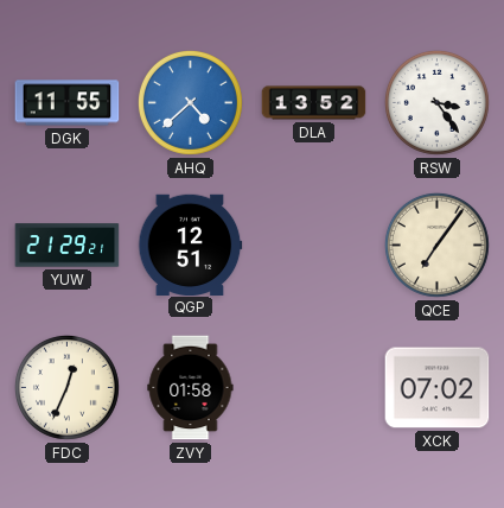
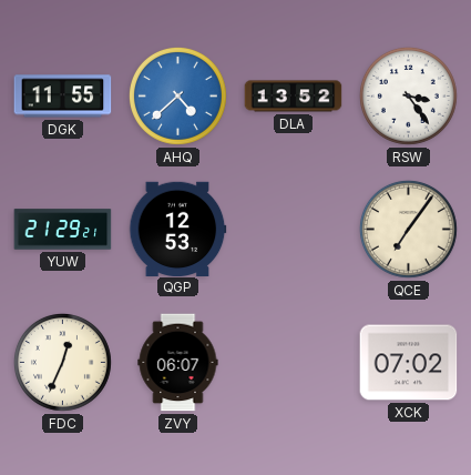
QGP: 12:51 -> 12:53
ZVY: 01:58 -> 06:07
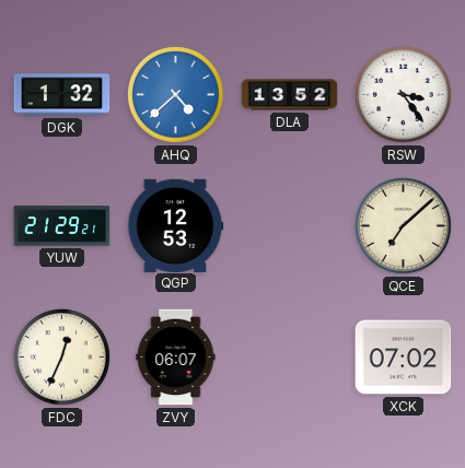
DGK: 11:55 -> 1:32
QCE: 7:06 -> 7:08
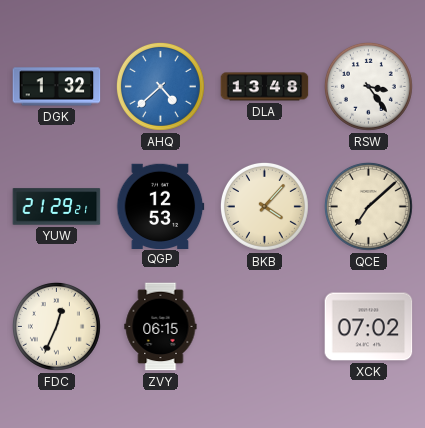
DLA: 13:52 -> 13:48
BKB: none -> 4:07
ZVY: 06:07 -> 06:15
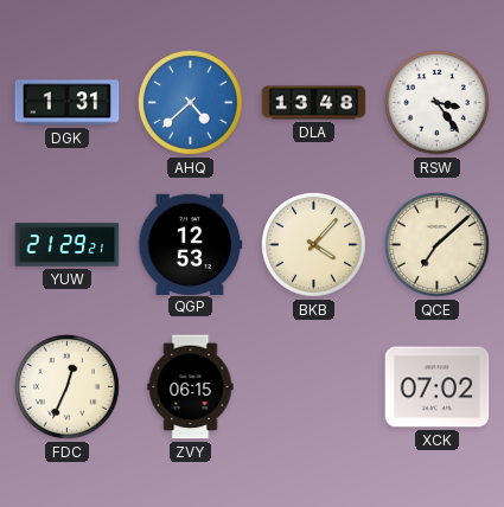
DGK: 1:32 -> 1:31
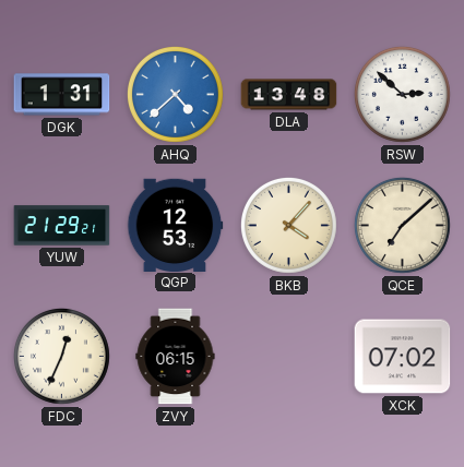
RSW: 3:24 -> 2:52
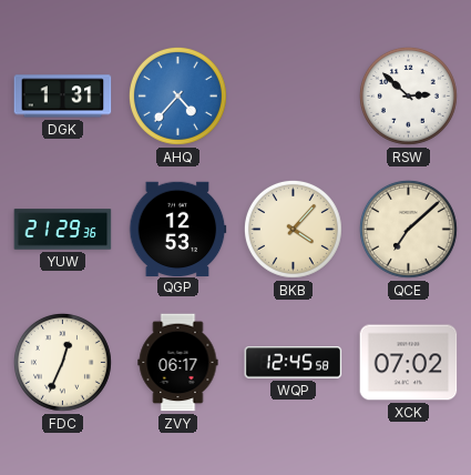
AHQ: 4:38 -> 4:37
DLA: 13:48 -> none
YUW: 21:29:21 -> 21:29:36
ZVY: 06:15 -> 06:17
WQP: none -> 12:45
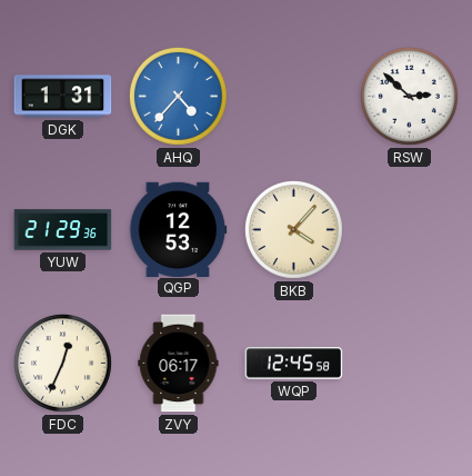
QCE: 7:08 -> none
XCK: 07:02 -> none
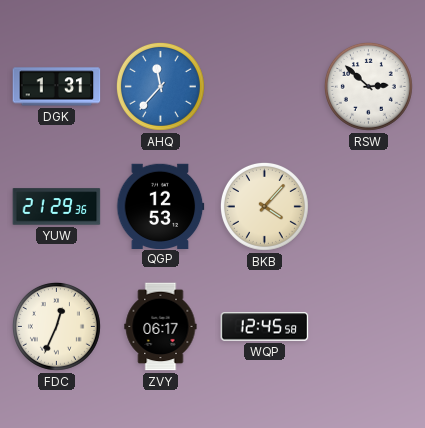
AHQ: 4:37 -> 11:37
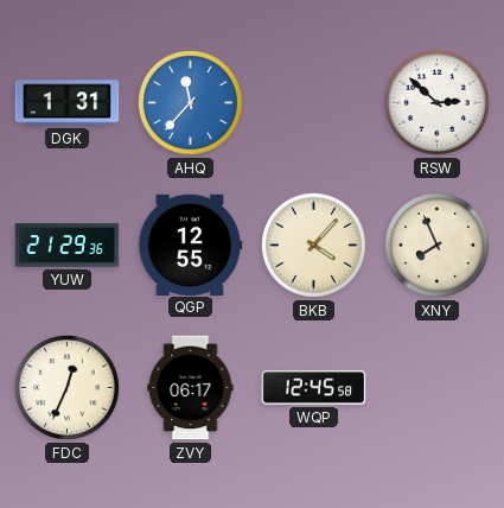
QGP: 12:53 -> 12:55
XNY: none -> 7:56
